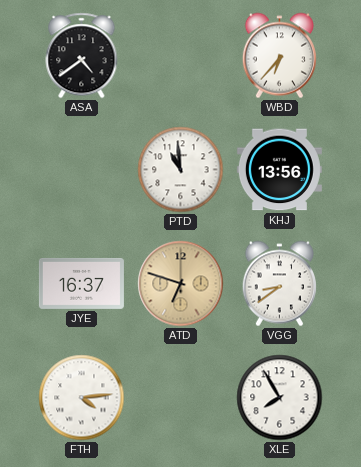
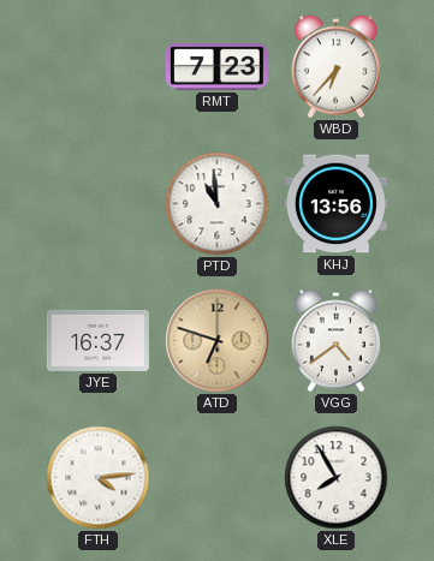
ASA: 4:39 -> none
RMT: none -> 7:23
VGG: 8:39 -> 4:39
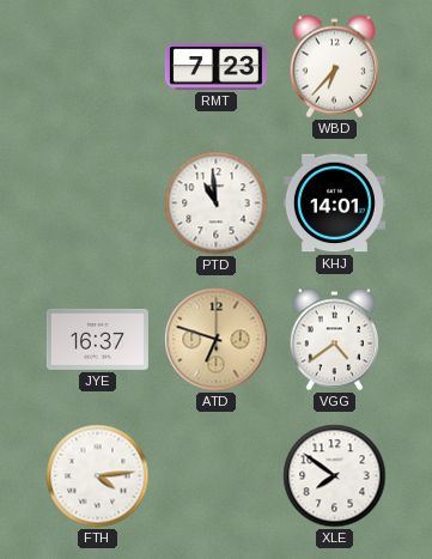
KHJ: 13:56 -> 14:01
XLE: 7:55 -> 7:51
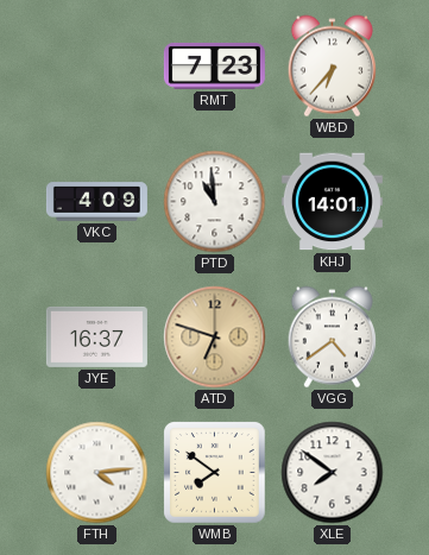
VKC: none -> 4:09
WMB: none -> 7:51
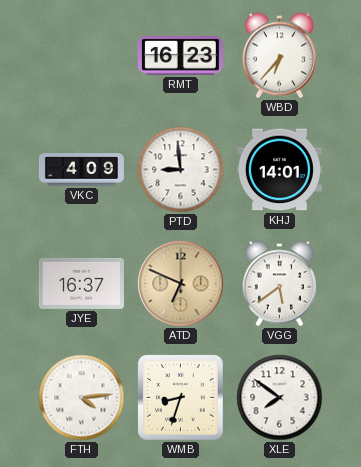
RMT: 7:23 -> 16:23
PTD: 10:59 -> 8:59
ATD: 6:48 -> 6:49
VGG: 4:39 -> 5:39
WMB: 7:51 -> 8:33
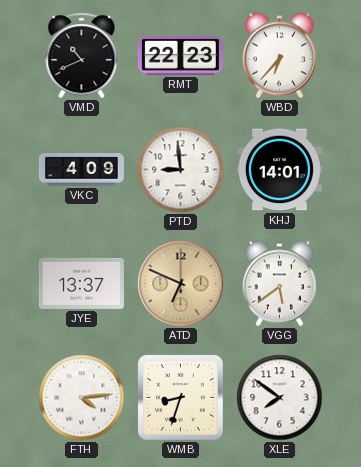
VMD: none -> 10:41
RMT: 16:23 -> 22:23
JYE: 16:37 -> 13:37
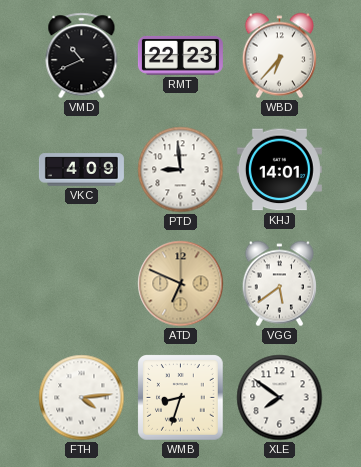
JYE: 13:37 -> none
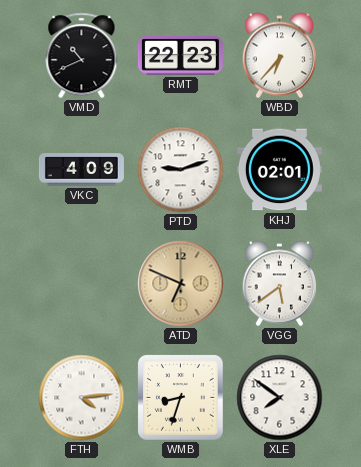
PTD: 8:59 -> 9:12
KHJ: 14:01 -> 02:01
